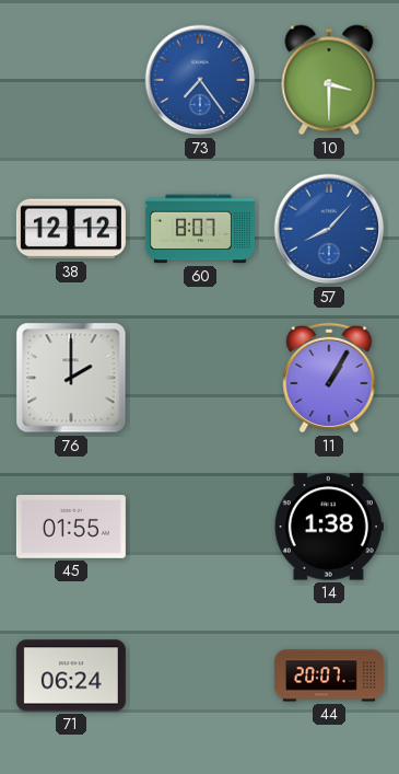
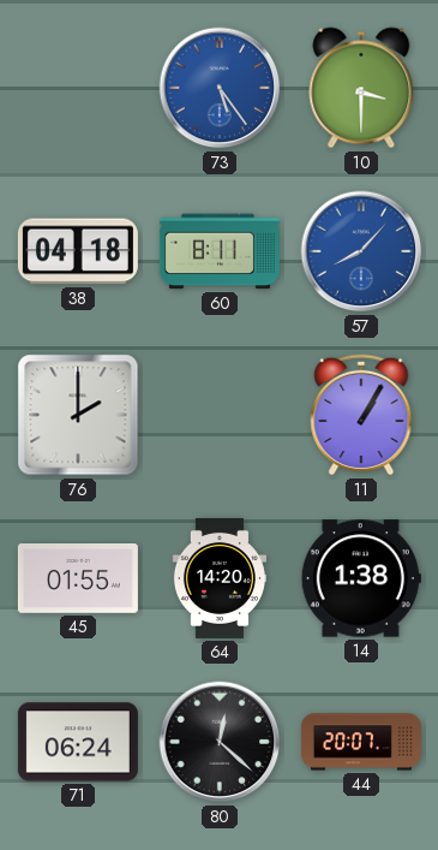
73: 7:24 -> 5:24
38: 12:12 -> 04:18
60: 8:07 -> 8:11
64: none -> 14:20
80: none -> 12:22
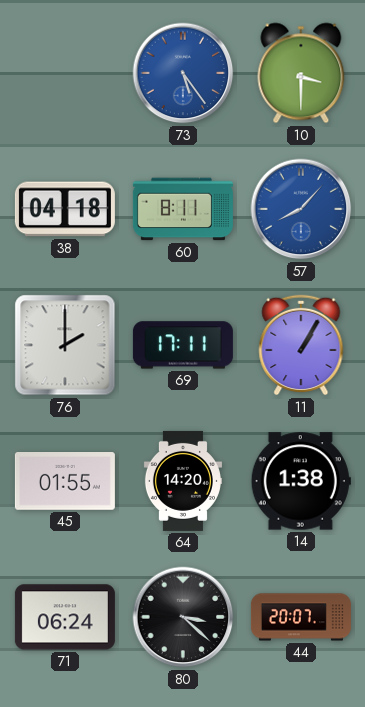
69: none -> 17:11
80: 12:22 -> 3:22
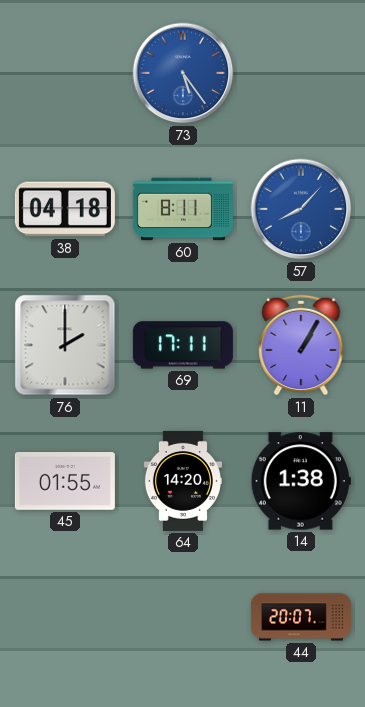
10: 3:30 -> none
71: 06:24 -> none
80: 3:22 -> none
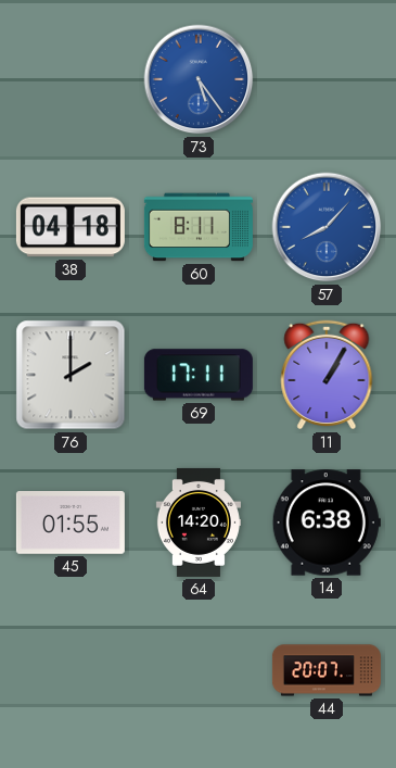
14: 1:38 -> 6:38
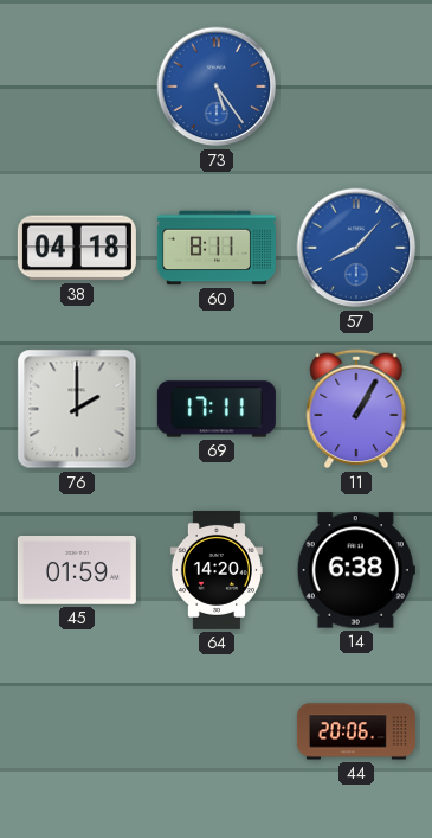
45: 01:55 -> 01:59
44: 20:07 -> 20:06
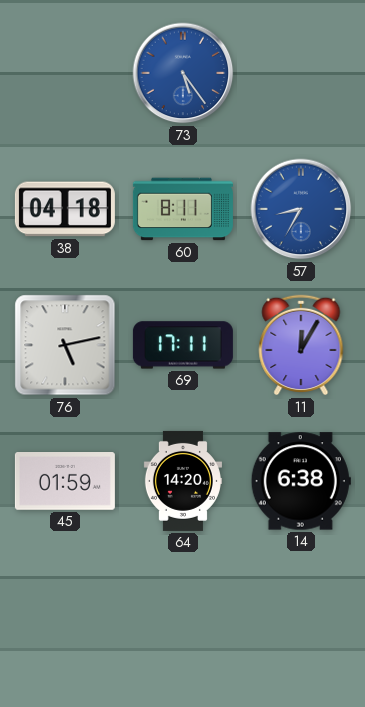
57: 8:07 -> 8:35
76: 2:00 -> 5:13
11: 1:05 -> 12:05
44: 20:06 -> none
